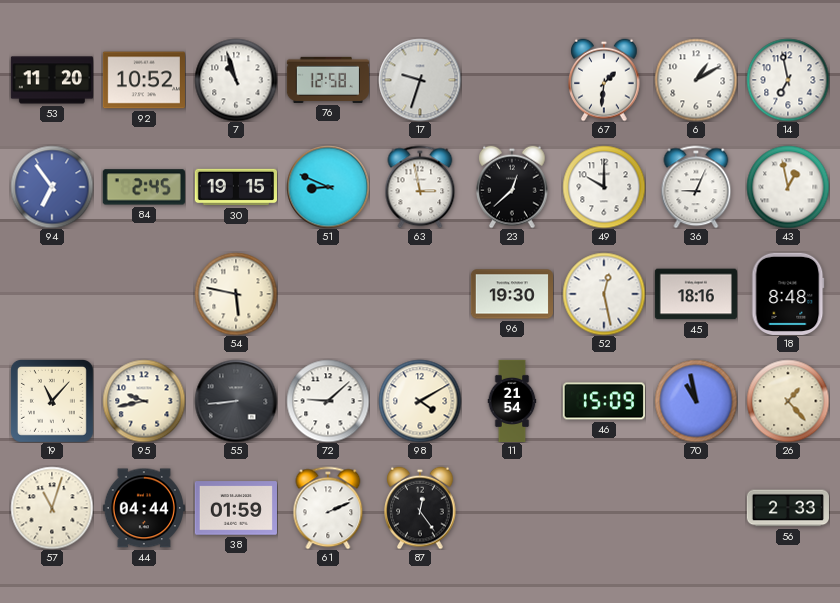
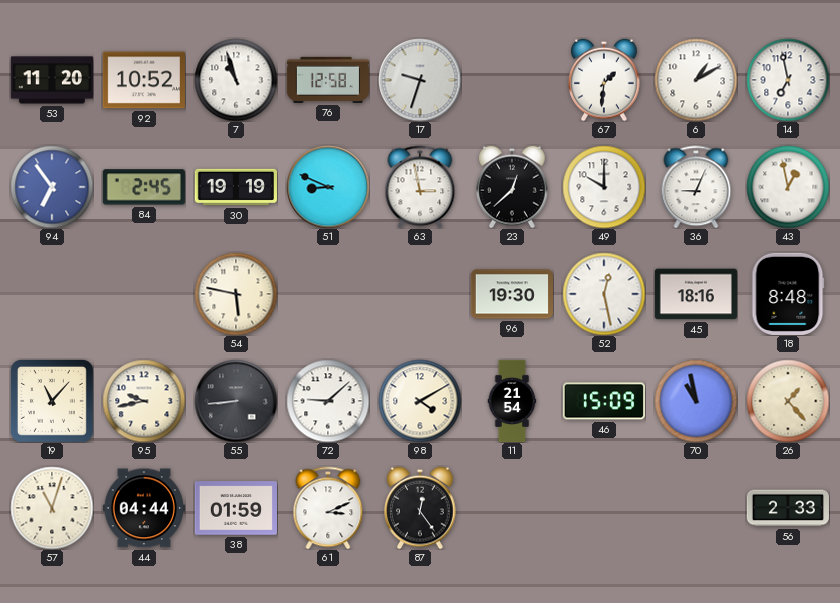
30: 19:15 -> 19:19
61: 2:11 -> 3:11
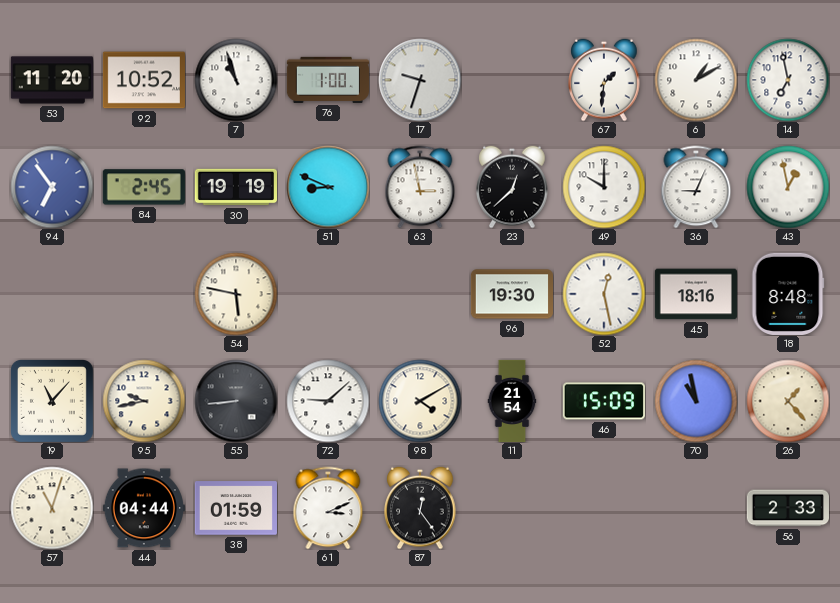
76: 12:58 -> 1:00
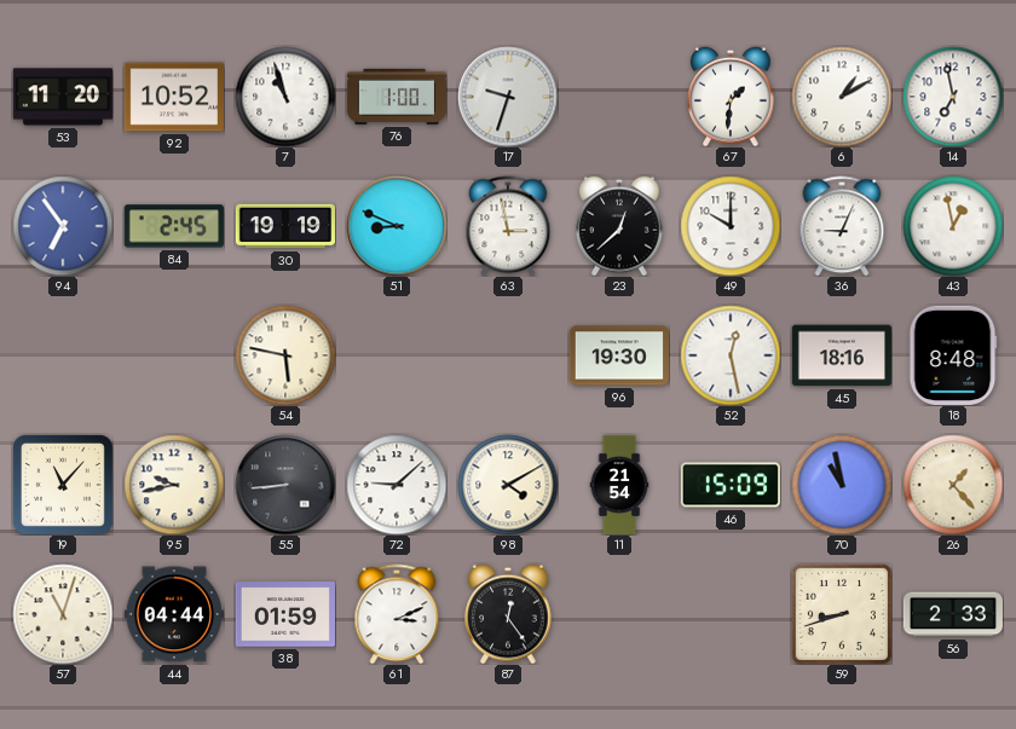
59: none -> 8:42
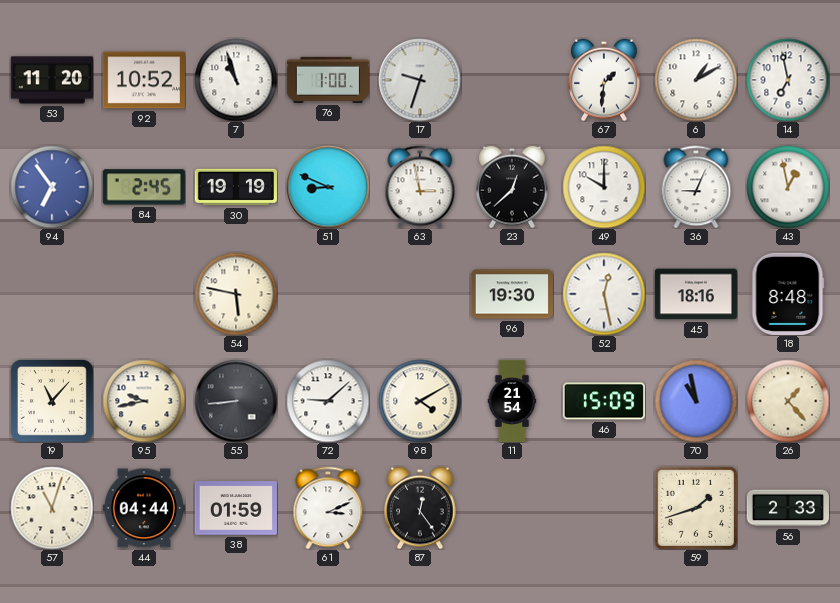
59: 8:42 -> 1:42
